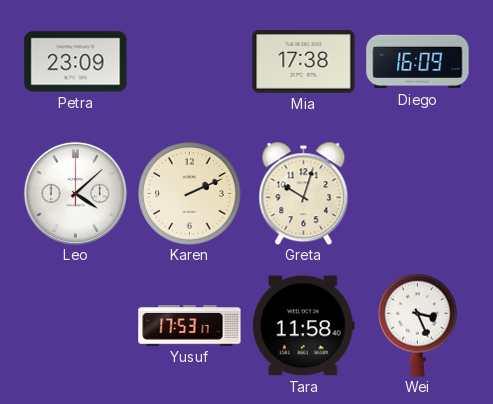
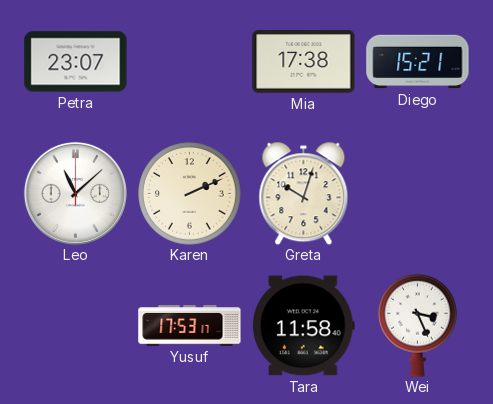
Petra: 23:09 -> 23:07
Diego: 16:09 -> 15:21
Leo: 4:08 -> 11:08
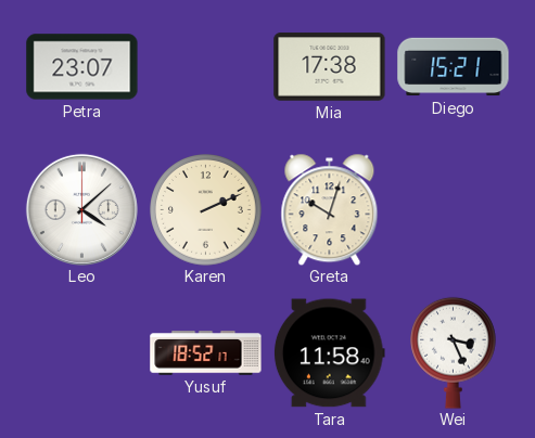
Leo: 11:08 -> 4:08
Yusuf: 17:53 -> 18:52
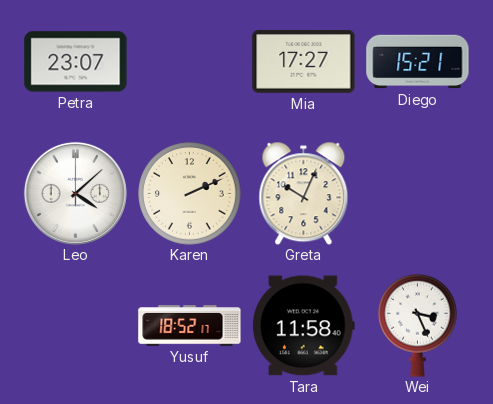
Mia: 17:38 -> 17:27
Greta: 10:03 -> 10:04
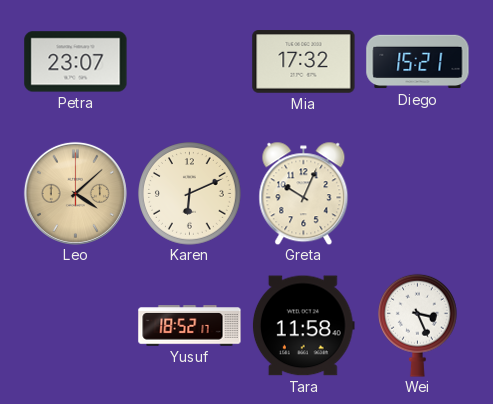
Mia: 17:27 -> 17:32
Leo dial: white -> champagne
Karen: 2:11 -> 6:11
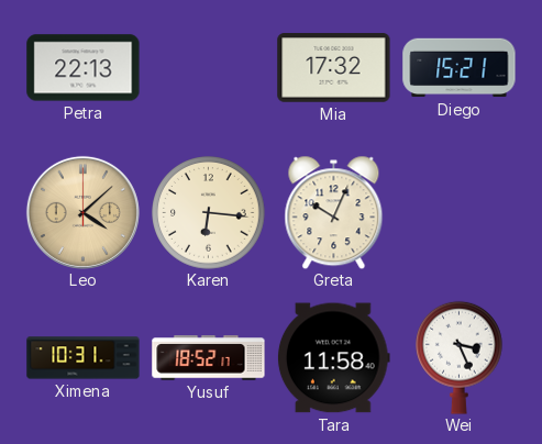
Petra: 23:07 -> 22:13
Karen: 6:11 -> 6:16
Ximena: none -> 10:31
